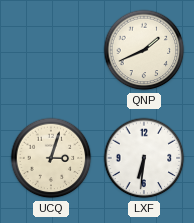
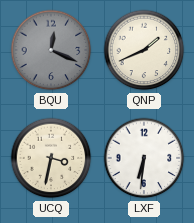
BQU: none -> 12:19
UCQ: 3:03 -> 3:32
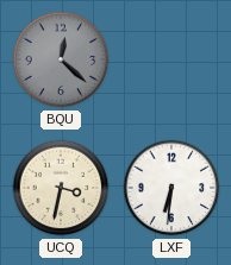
BQU: 12:19 -> 12:22
QNP: 1:41 -> none
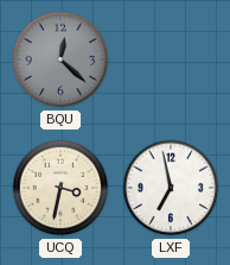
LXF: 6:31 -> 6:58
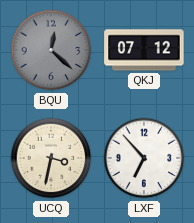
QKJ: none -> 07:12
LXF: 6:58 -> 6:53
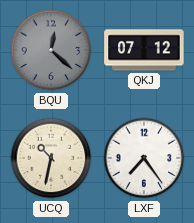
UCQ: 3:32 -> 10:32
LXF: 6:53 -> 7:24
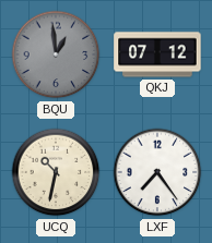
BQU: 12:22 -> 12:59
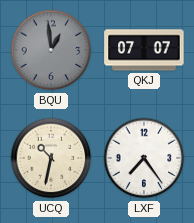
QKJ: 07:12 -> 07:07
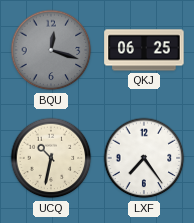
BQU: 12:59 -> 12:18
QKJ: 07:07 -> 06:25
